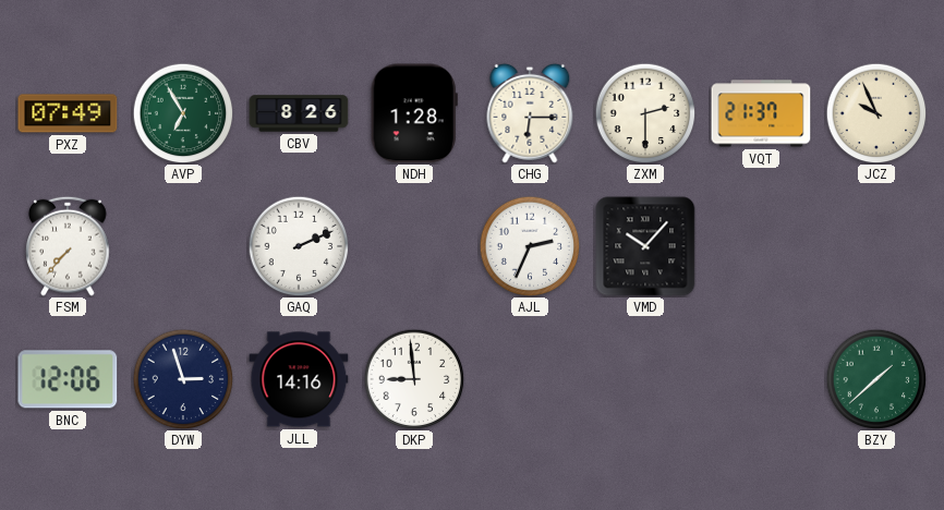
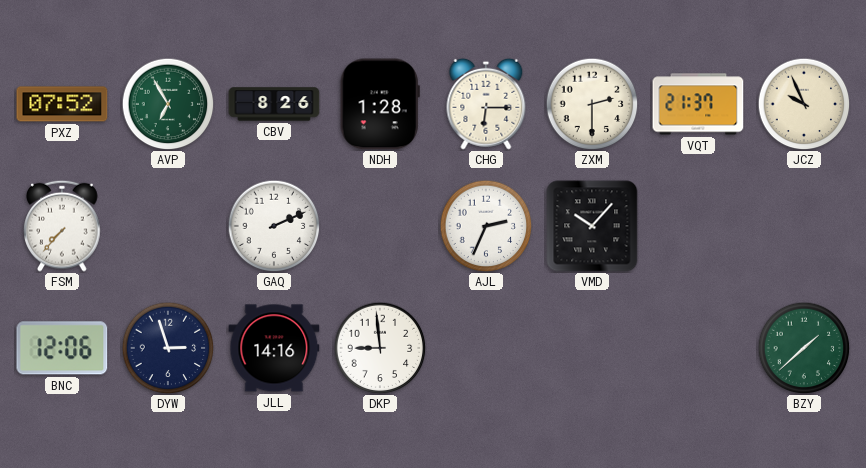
PXZ: 07:49 -> 07:52
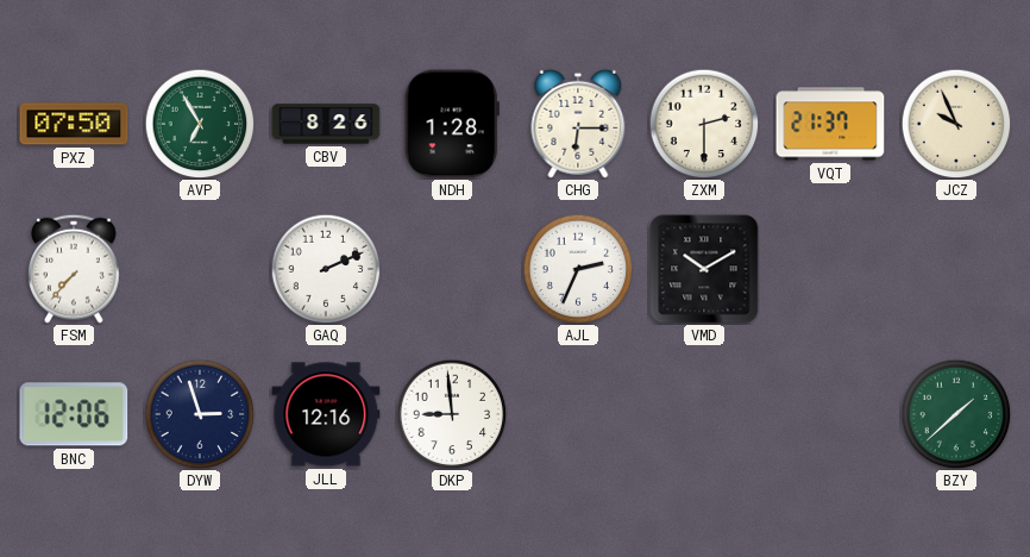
PXZ: 07:52 -> 07:50
VMD: 10:07 -> 10:10
JLL: 14:16 -> 12:16
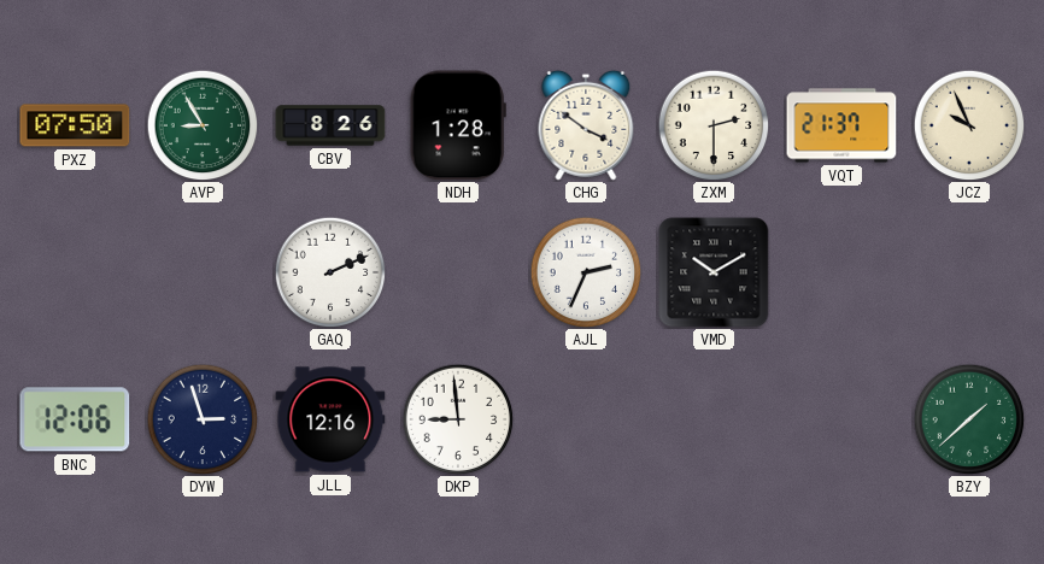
AVP: 6:55 -> 8:55
CHG: 6:15 -> 3:51
FSM: 7:37 -> none
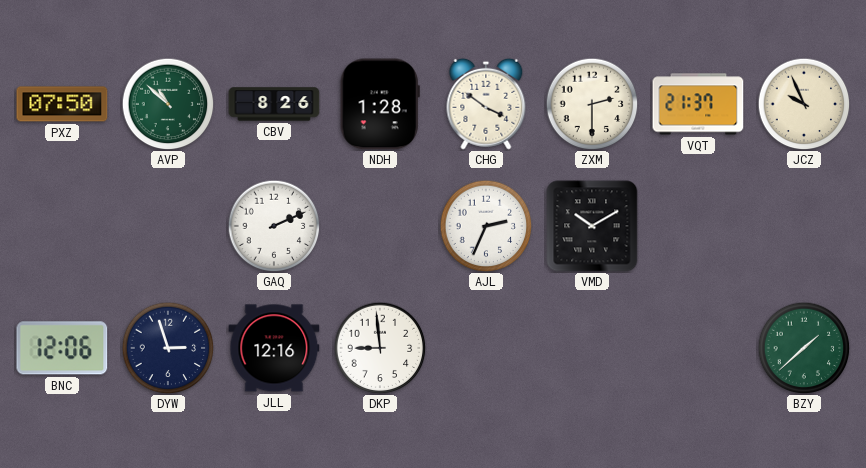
AVP: 8:55 -> 10:52
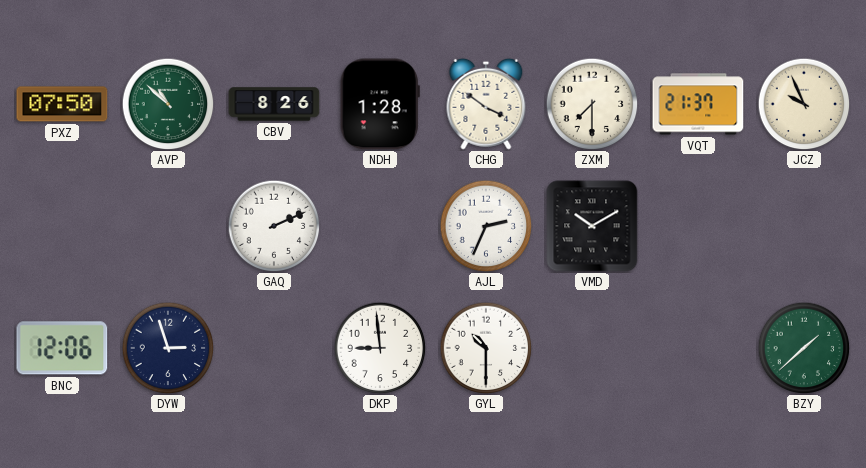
ZXM: 2:30 -> 7:30
JLL: 12:16 -> none
GYL: none -> 10:30
